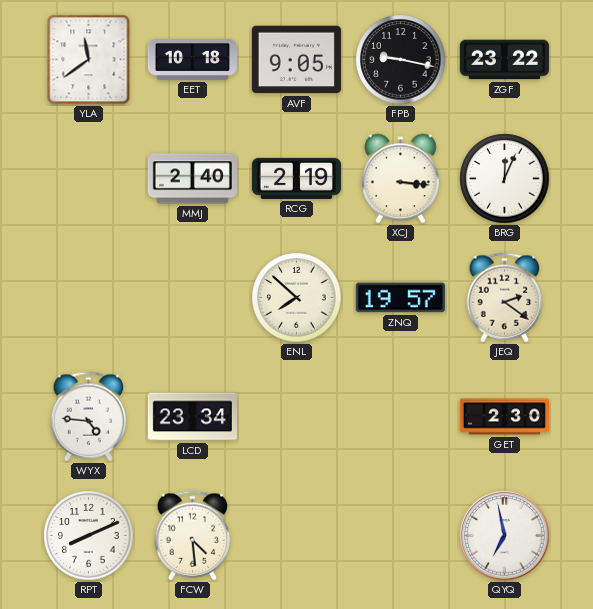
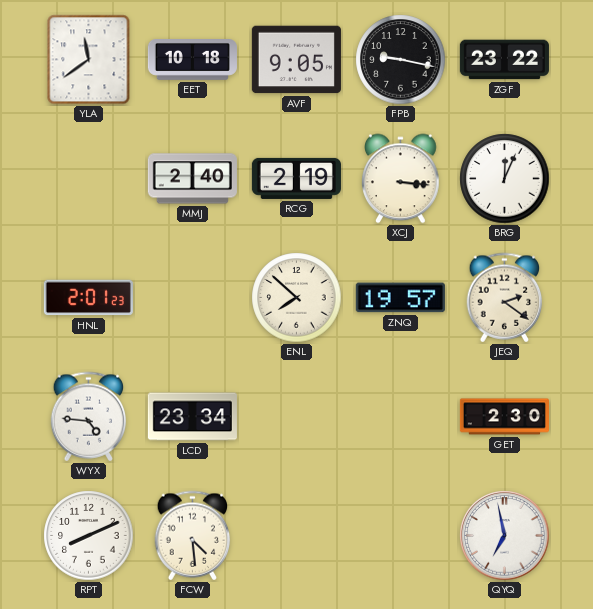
HNL: none -> 2:01
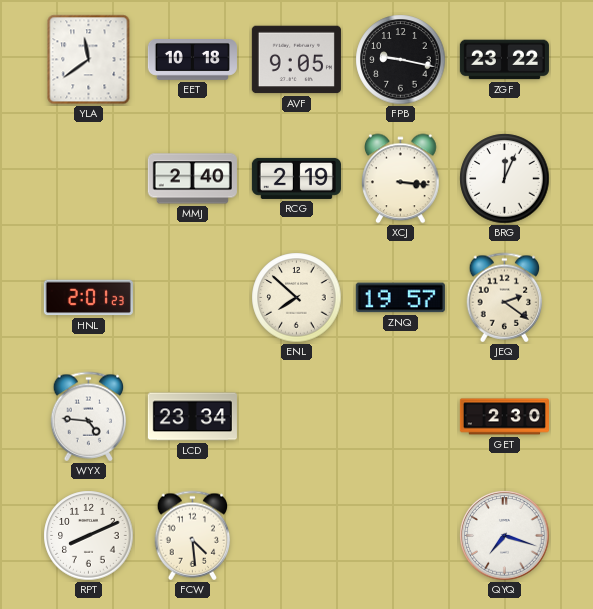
QYQ: 6:58 -> 7:18
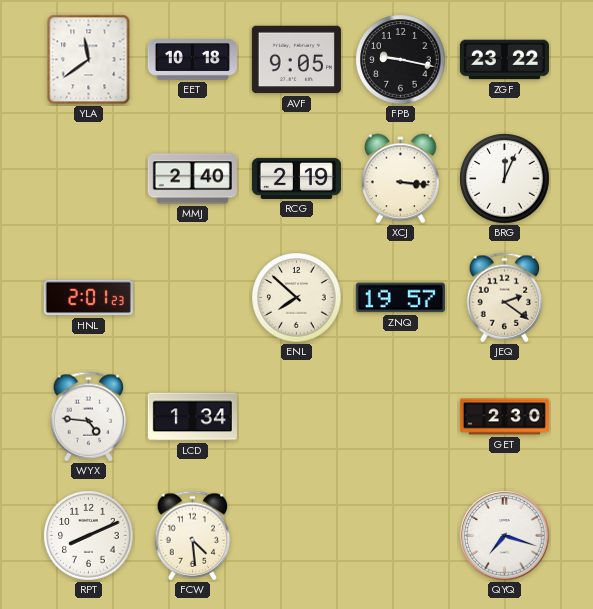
LCD: 23:34 -> 1:34
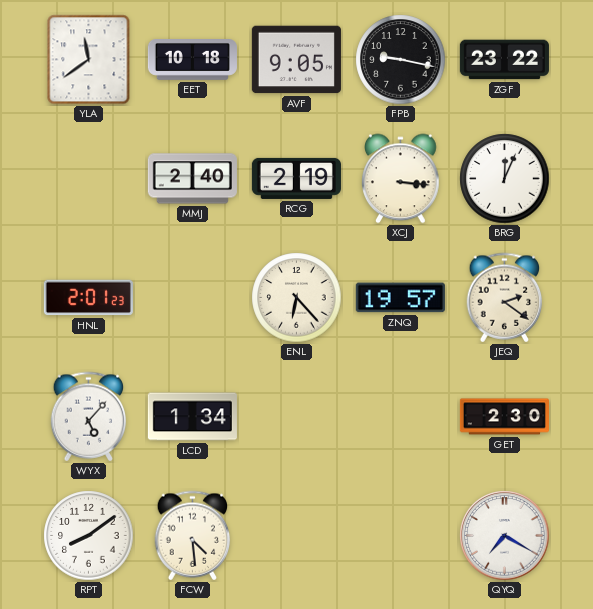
ENL: 7:52 -> 6:23
WYX: 4:46 -> 5:07
RPT: 8:11 -> 8:09
QYQ: 7:18 -> 7:20
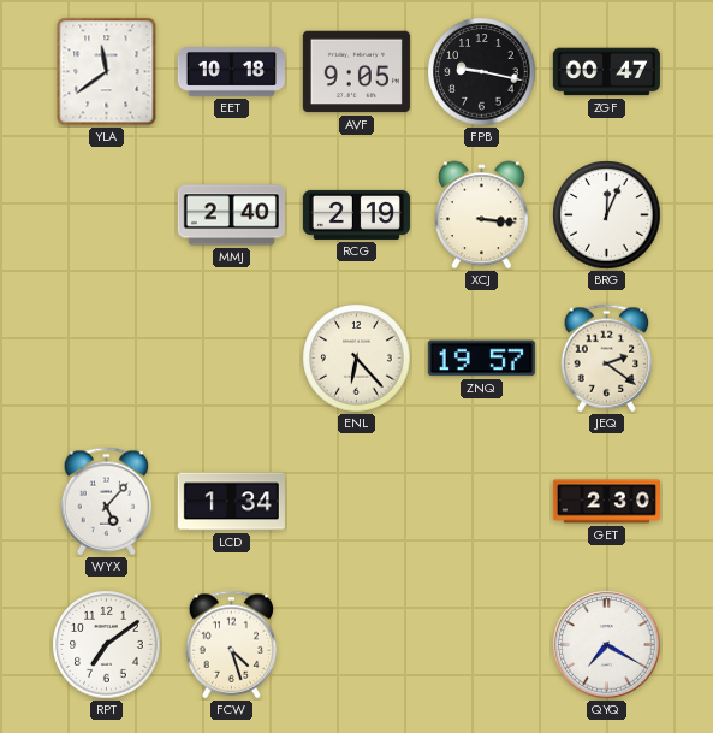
ZGF: 23:22 -> 00:47
HNL: 2:01 -> none
RPT: 8:09 -> 7:09
FCW: 4:29 -> 4:27
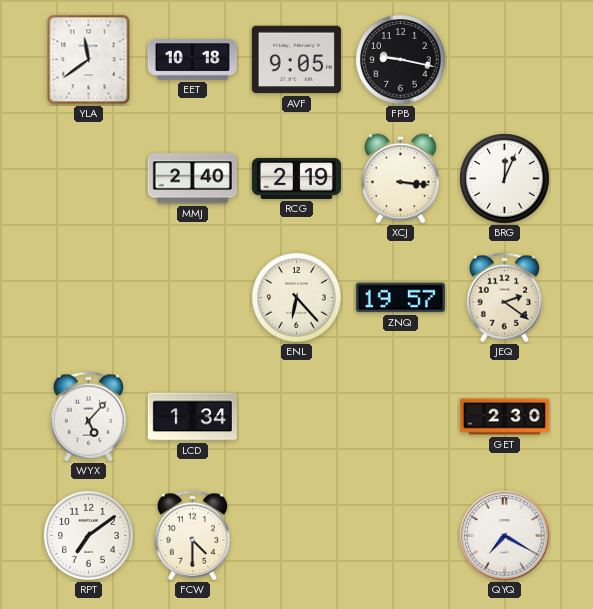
ZGF: 00:47 -> none
FCW: 4:27 -> 4:30
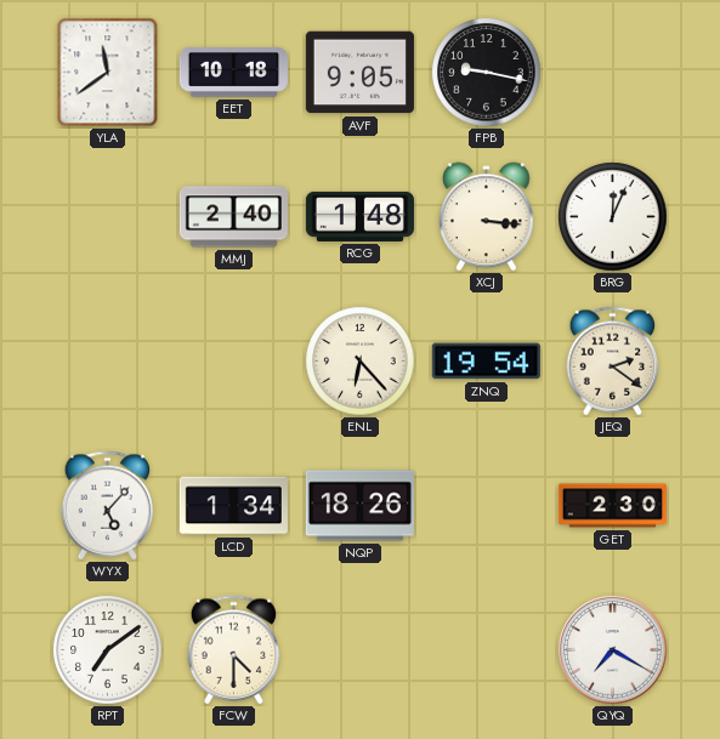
RCG: 2:19 -> 1:48
ZNQ: 19:57 -> 19:54
NQP: none -> 18:26
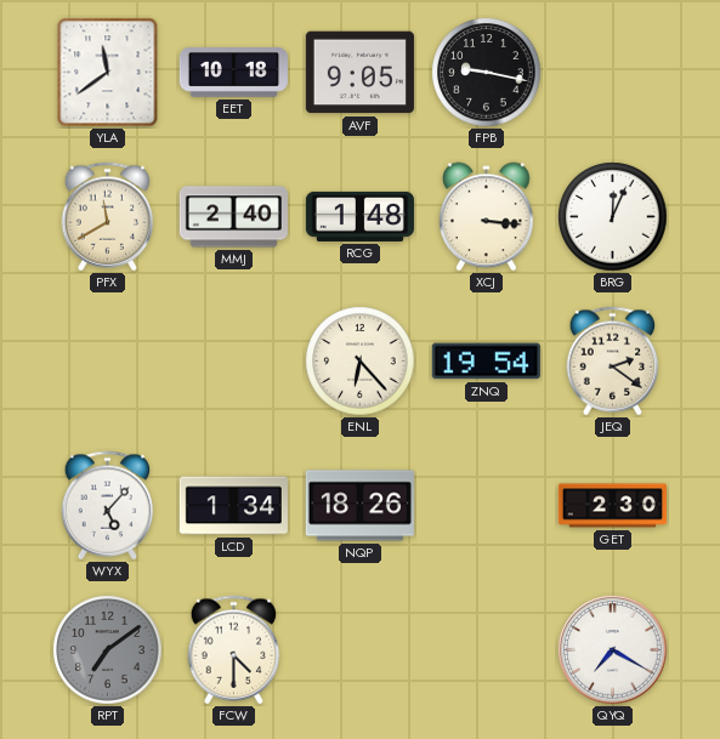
PFX: none -> 11:40
RPT dial: white -> grey
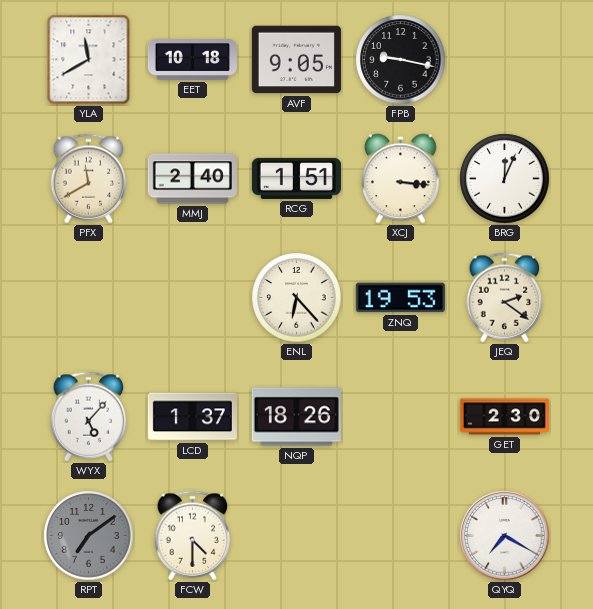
YLA: 11:39 -> 11:40
RCG: 1:48 -> 1:51
ZNQ: 19:54 -> 19:53
LCD: 1:34 -> 1:37
